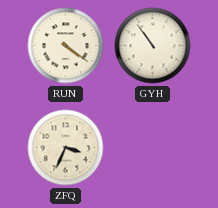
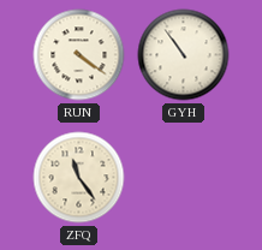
ZFQ: 3:34 -> 11:24
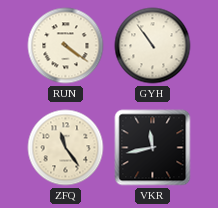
VKR: none -> 11:43
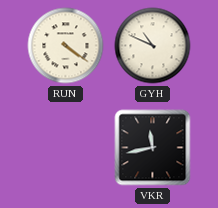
GYH: 10:54 -> 10:49
ZFQ: 11:24 -> none
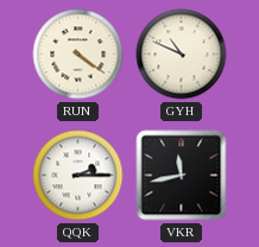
QQK: none -> 2:15
